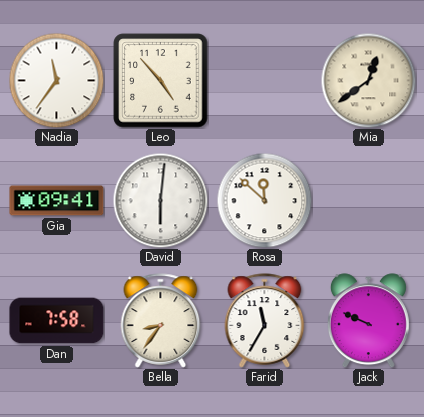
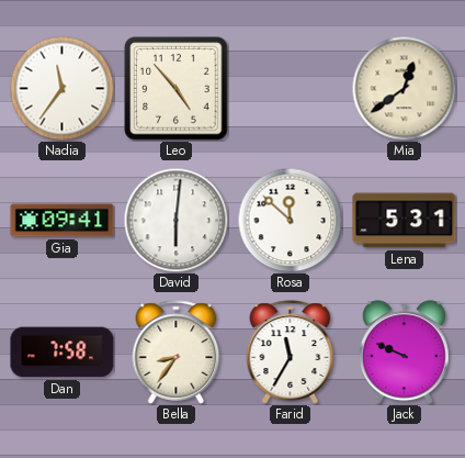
Lena: none -> 5:31
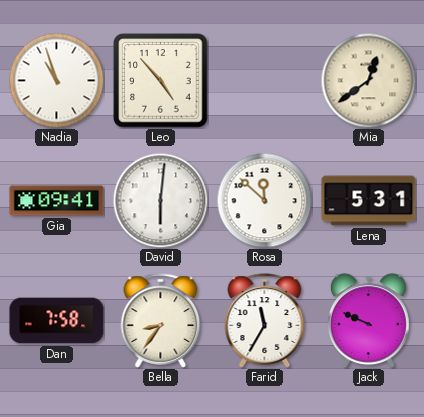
Nadia: 11:36 -> 10:57
